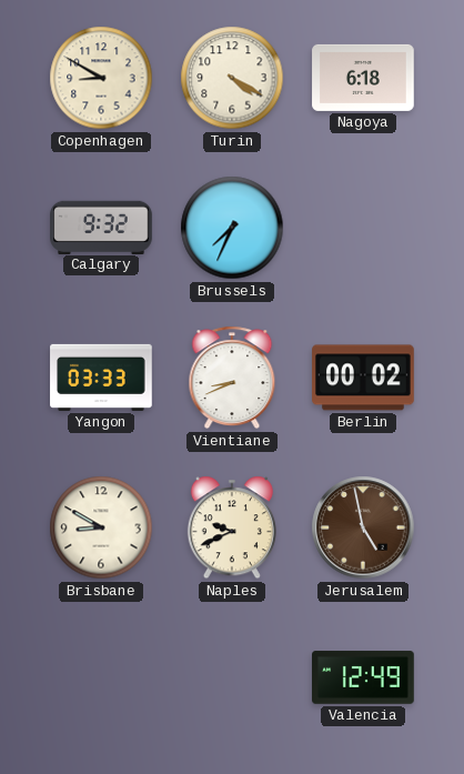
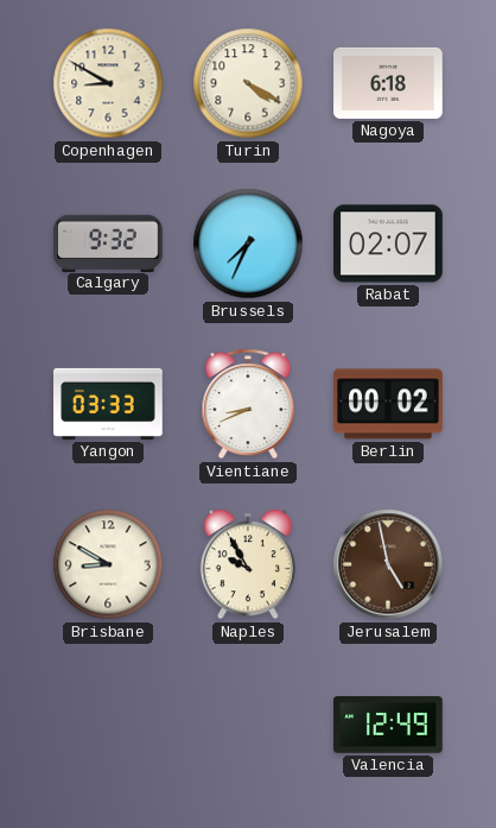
Rabat: none -> 02:07
Naples: 9:41 -> 9:55
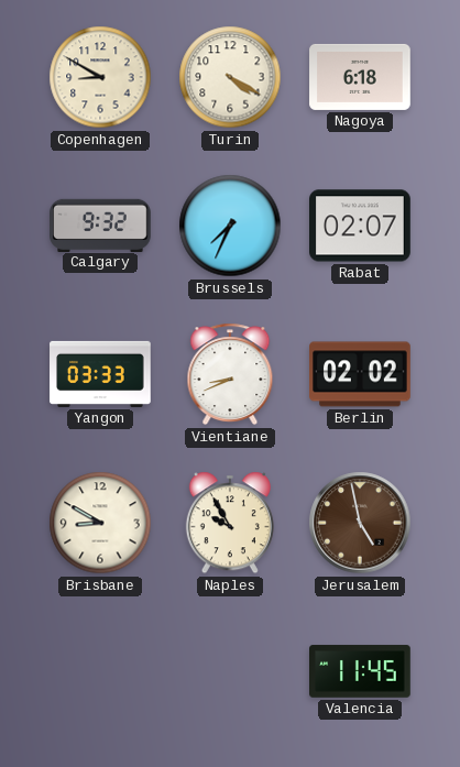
Berlin: 00:02 -> 02:02
Valencia: 12:49 -> 11:45
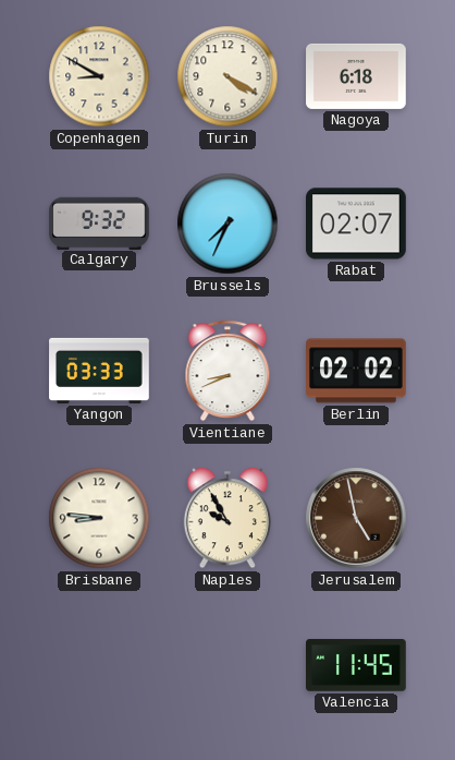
Brisbane: 8:50 -> 8:46
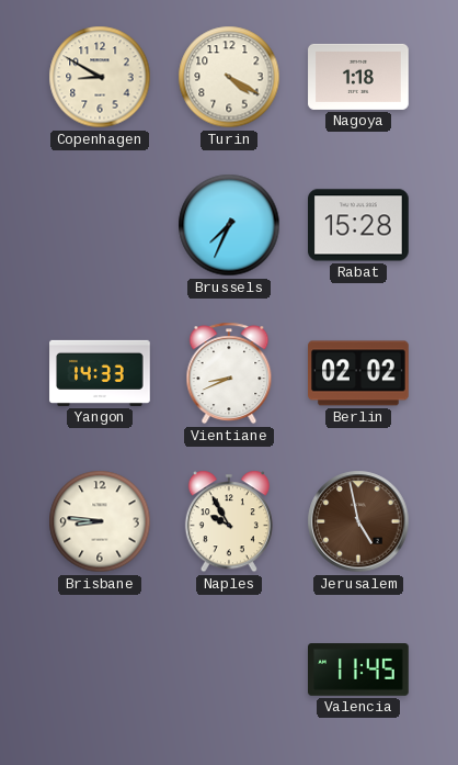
Nagoya: 6:18 -> 1:18
Calgary: 9:32 -> none
Rabat: 02:07 -> 15:28
Yangon: 03:33 -> 14:33
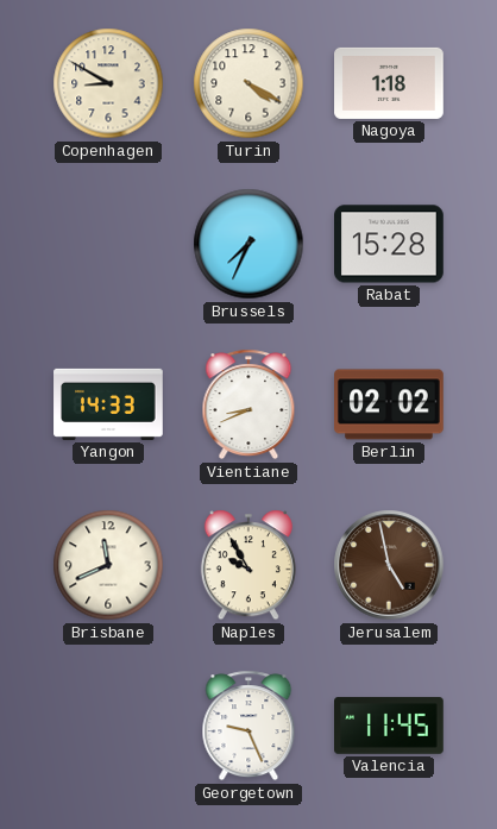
Brisbane: 8:46 -> 11:41
Georgetown: none -> 9:26
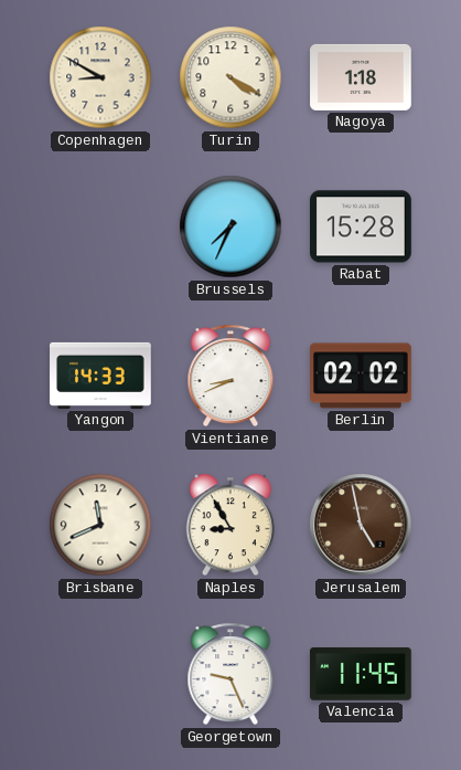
Naples: 9:55 -> 8:55
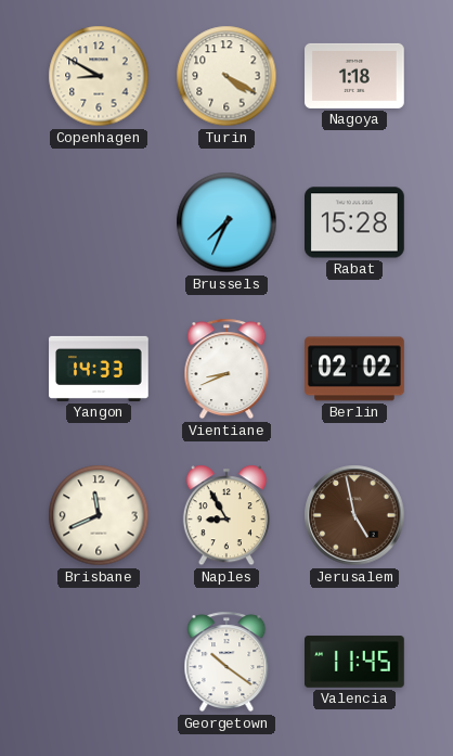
Georgetown: 9:26 -> 10:21
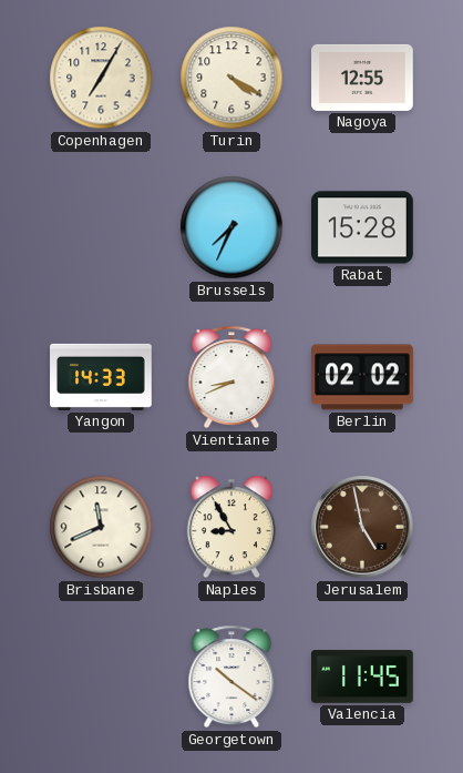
Copenhagen: 8:50 -> 7:05
Nagoya: 1:18 -> 12:55
